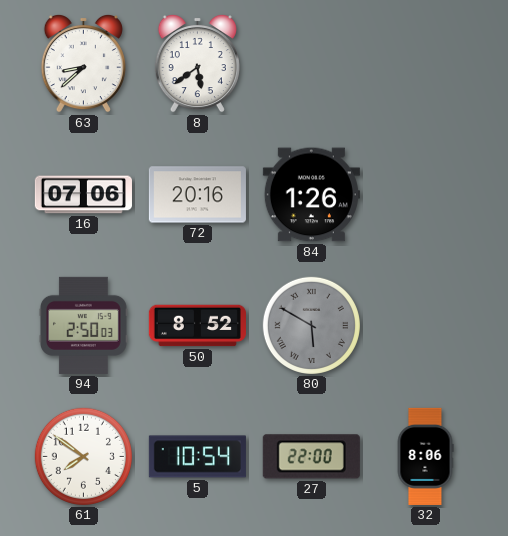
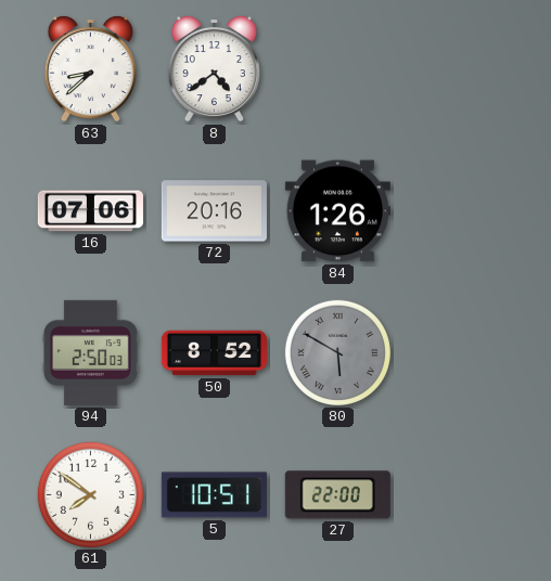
8: 5:39 -> 4:39
5: 10:54 -> 10:51
32: 8:06 -> none
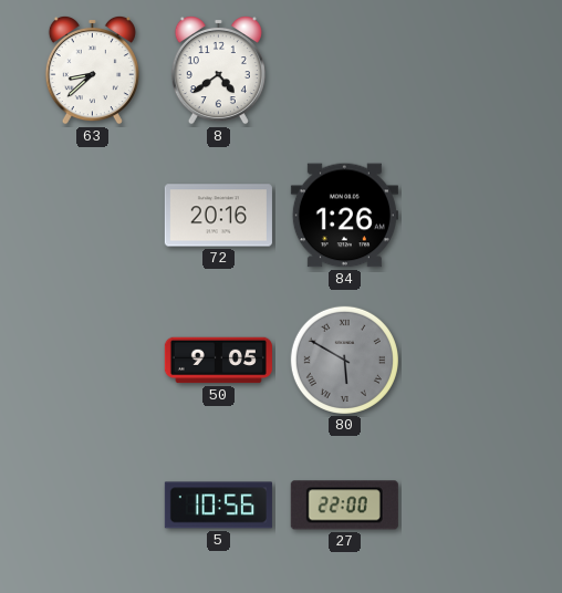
16: 07:06 -> none
94: 2:50 -> none
50: 8:52 -> 9:05
61: 7:51 -> none
5: 10:51 -> 10:56
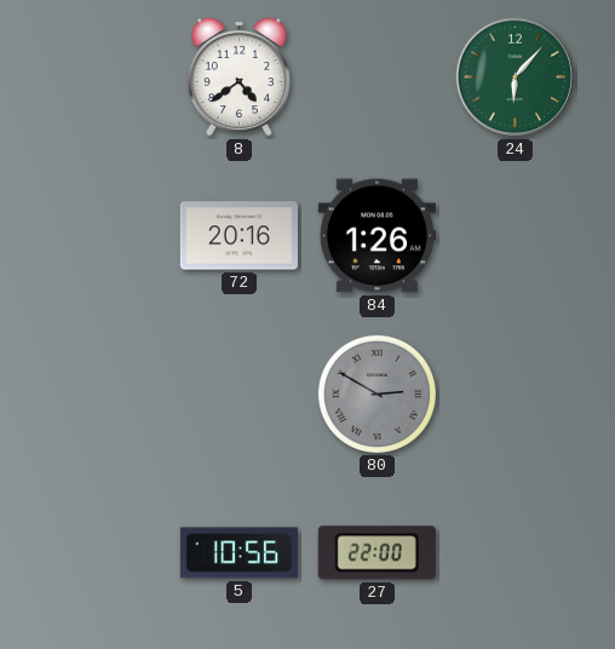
63: 8:38 -> none
24: none -> 6:07
50: 9:05 -> none
80: 5:50 -> 2:50
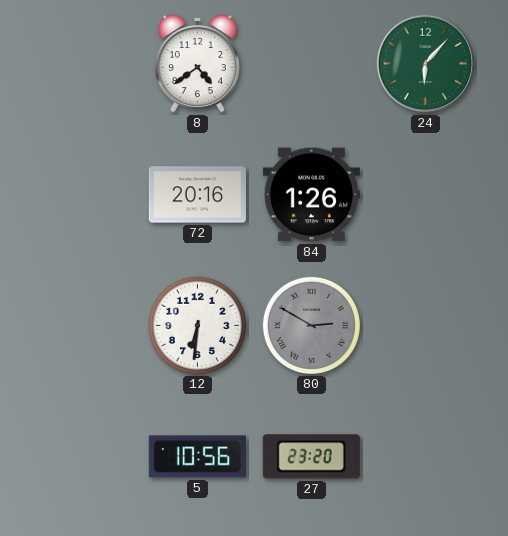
12: none -> 6:31
27: 22:00 -> 23:20
